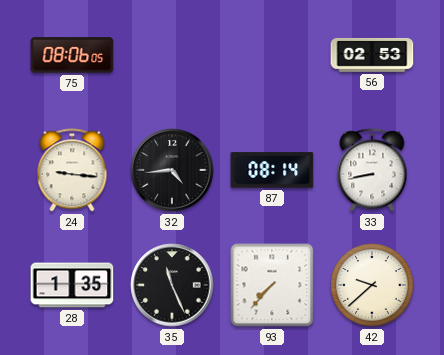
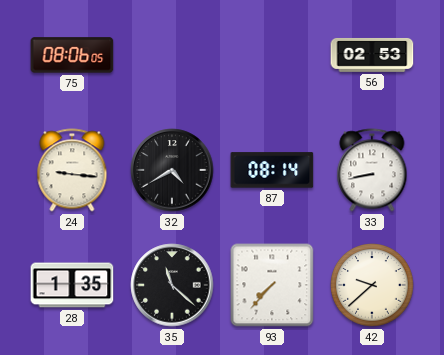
32: 4:44 -> 4:40
35: 11:26 -> 11:22
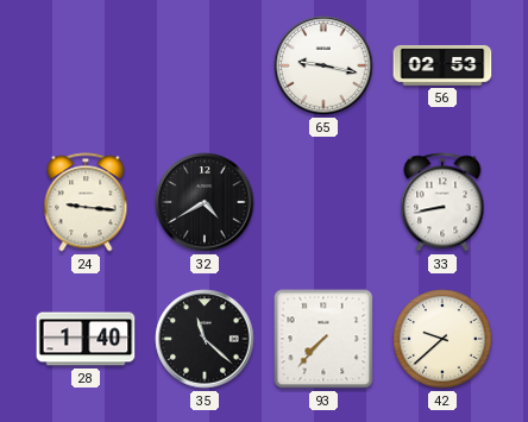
75: 08:06 -> none
65: none -> 9:17
87: 08:14 -> none
28: 1:35 -> 1:40
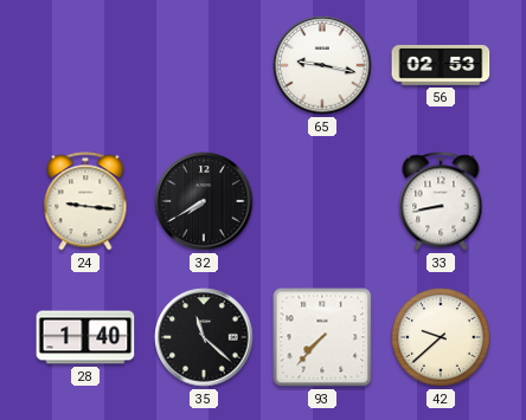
32: 4:40 -> 7:40
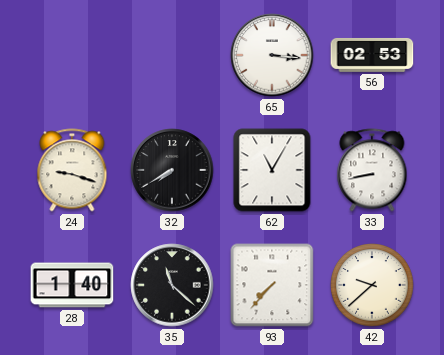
65: 9:17 -> 3:16
24: 9:16 -> 9:18
62: none -> 11:05
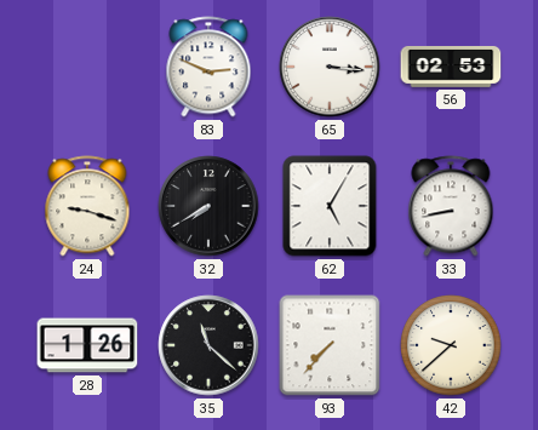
83: none -> 2:49
62: 11:05 -> 5:05
28: 1:40 -> 1:26
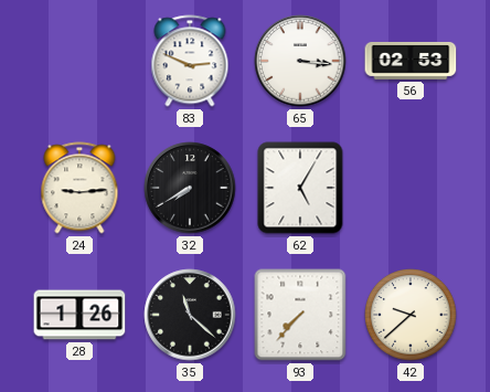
24: 9:18 -> 9:14
33: 8:43 -> none
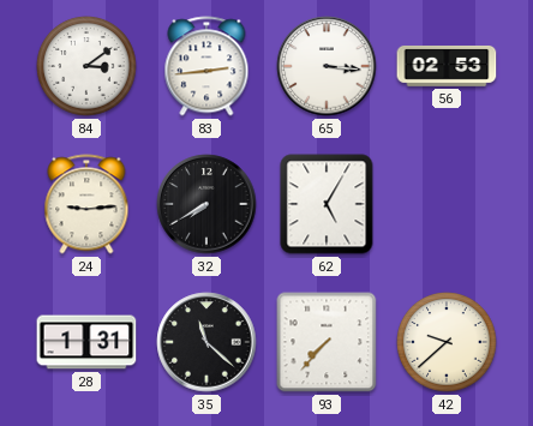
84: none -> 3:09
83: 2:49 -> 2:44
28: 1:26 -> 1:31
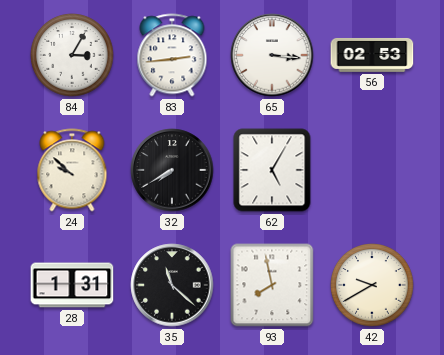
84: 3:09 -> 3:05
24: 9:14 -> 9:52
93: 7:37 -> 7:58
42: 9:38 -> 9:40
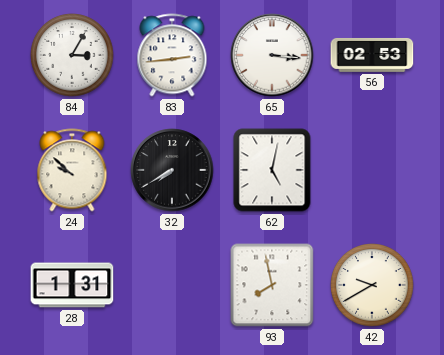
62: 5:05 -> 5:02
35: 11:22 -> none
